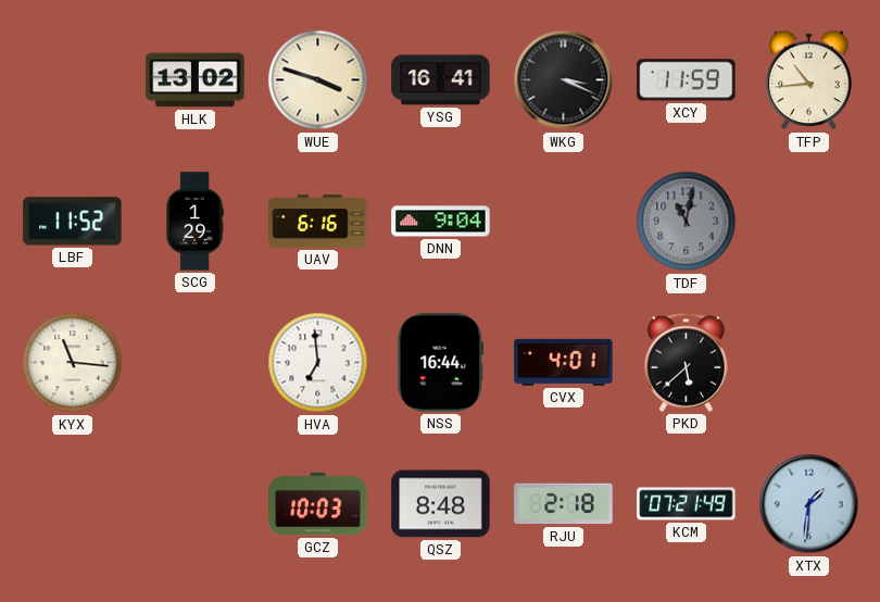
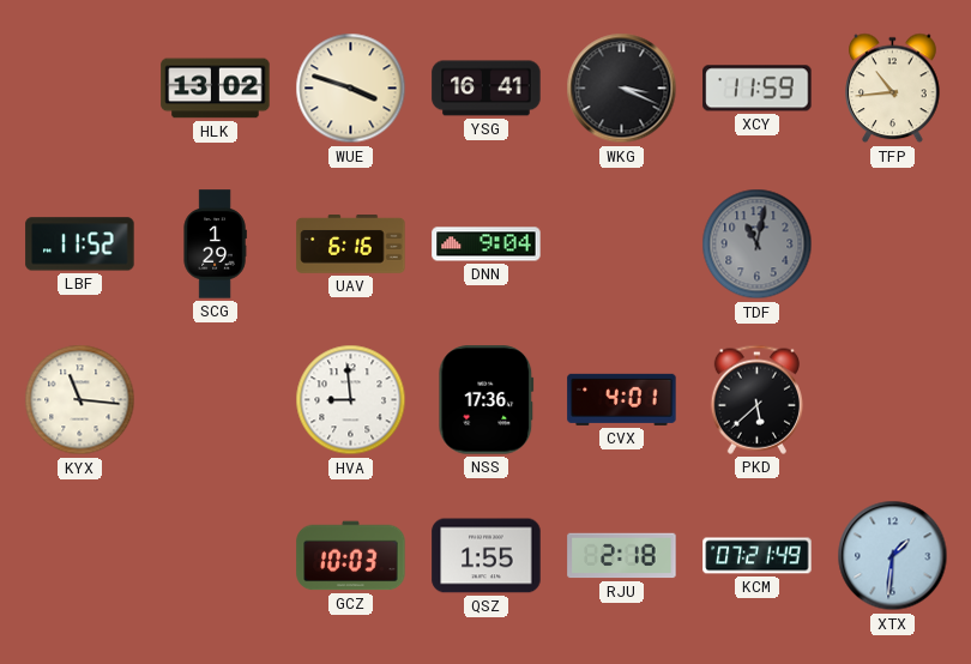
HVA: 6:59 -> 8:59
NSS: 16:44 -> 17:36
QSZ: 8:48 -> 1:55
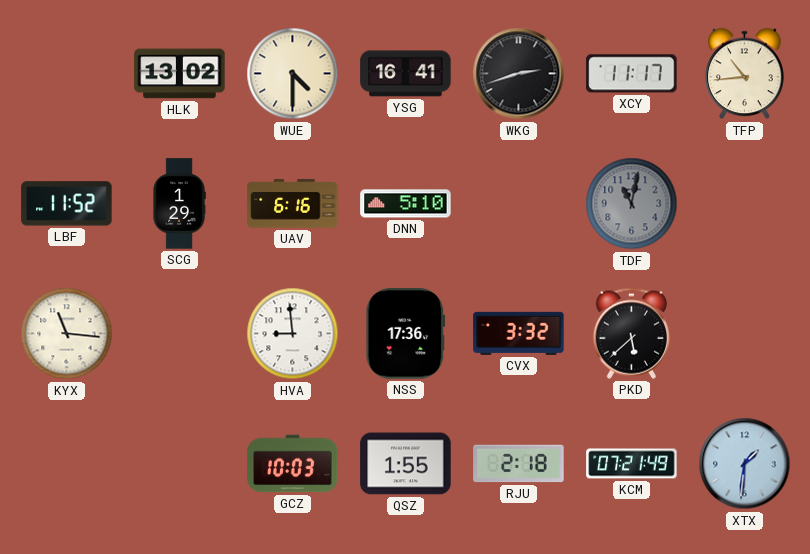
WUE: 3:48 -> 4:30
WKG: 3:19 -> 2:42
XCY: 11:59 -> 11:17
DNN: 9:04 -> 5:10
CVX: 4:01 -> 3:32
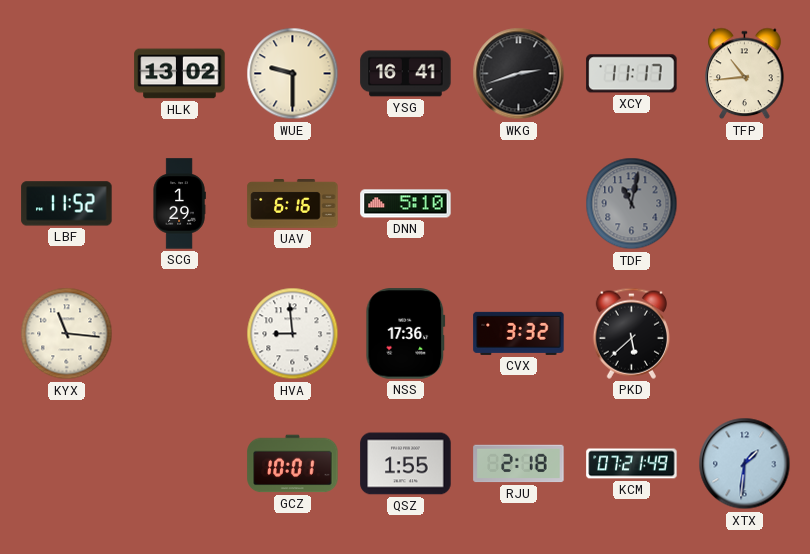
WUE: 4:30 -> 9:30
GCZ: 10:03 -> 10:01
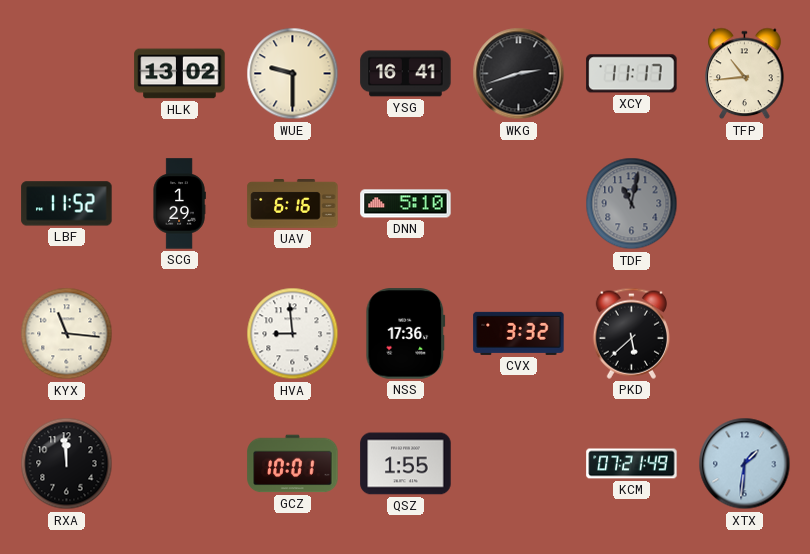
RXA: none -> 11:59
RJU: 2:18 -> none
